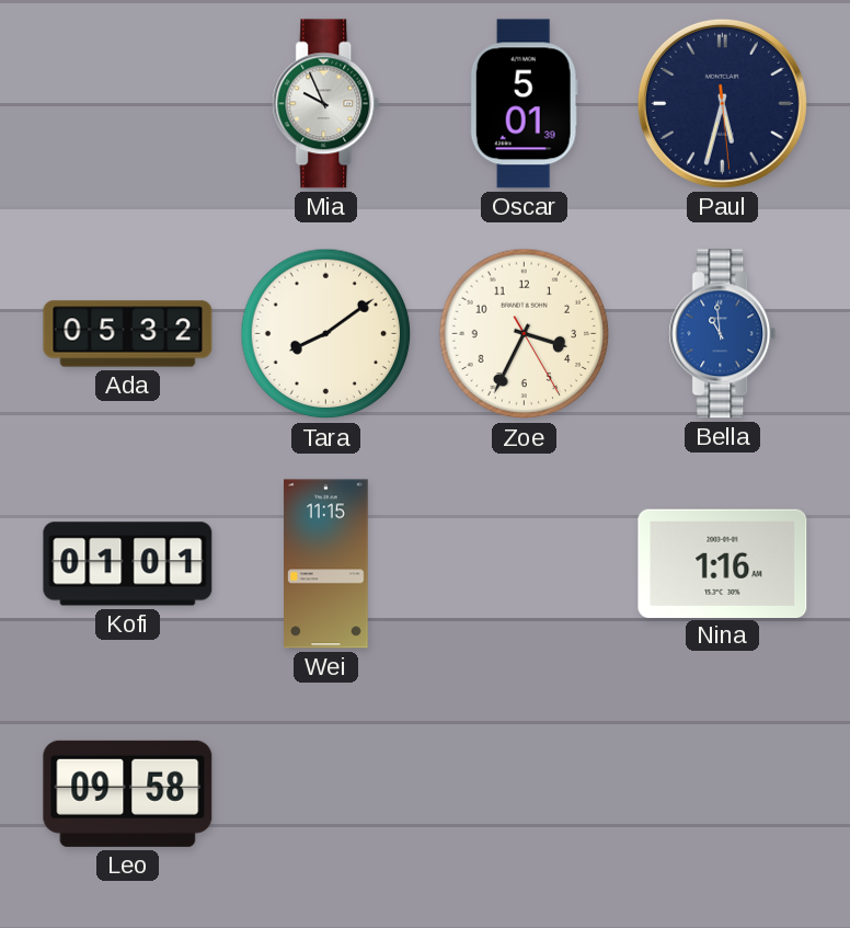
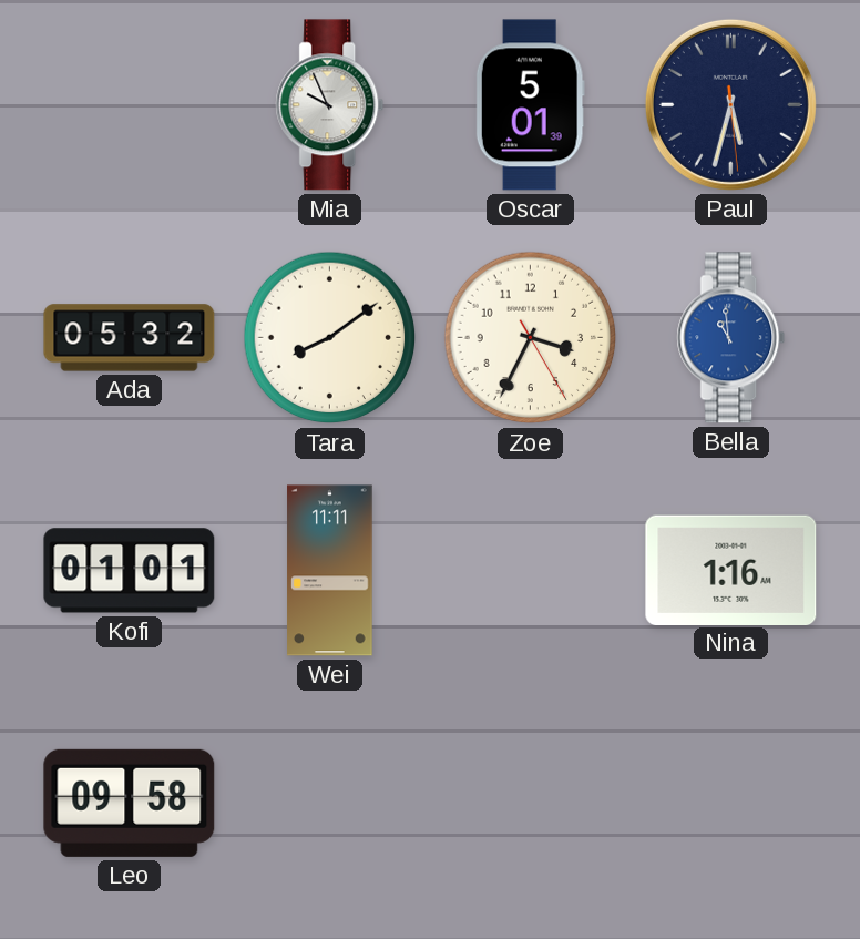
Wei: 11:15 -> 11:11
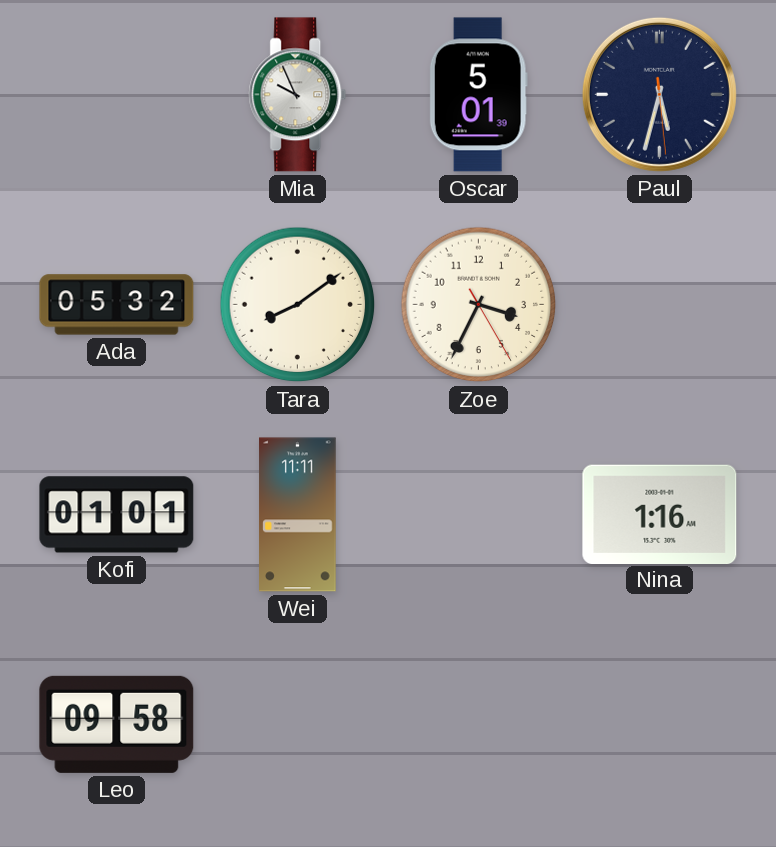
Bella: 10:59 -> none
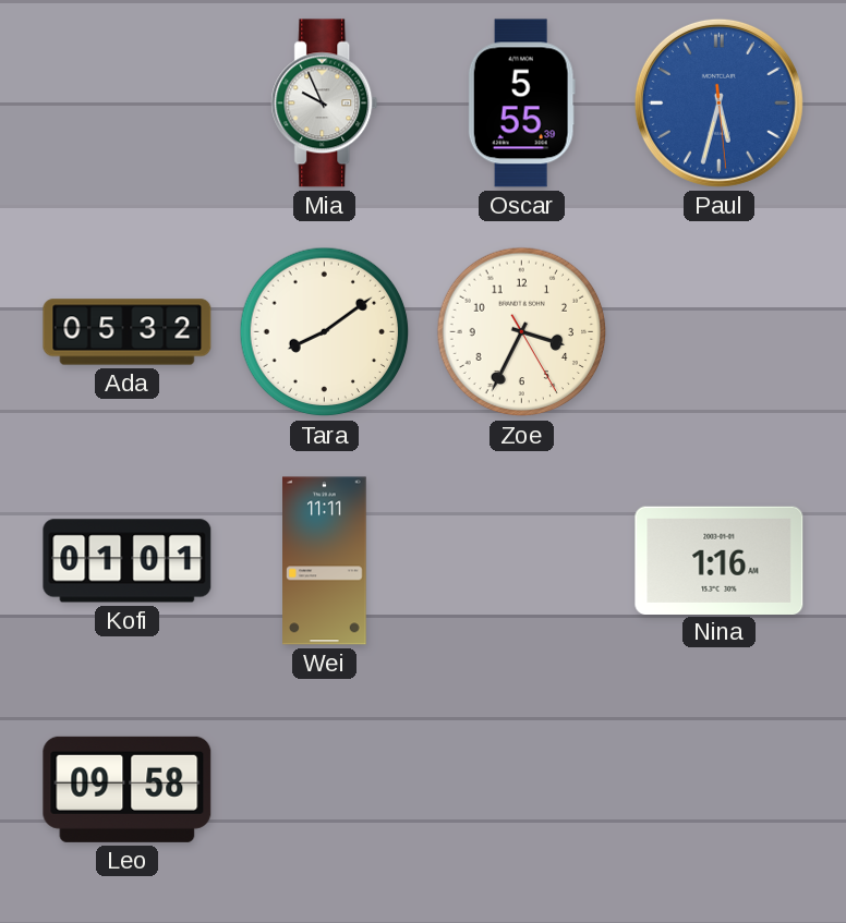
Oscar: 5:01 -> 5:55
Paul dial: navy -> blue
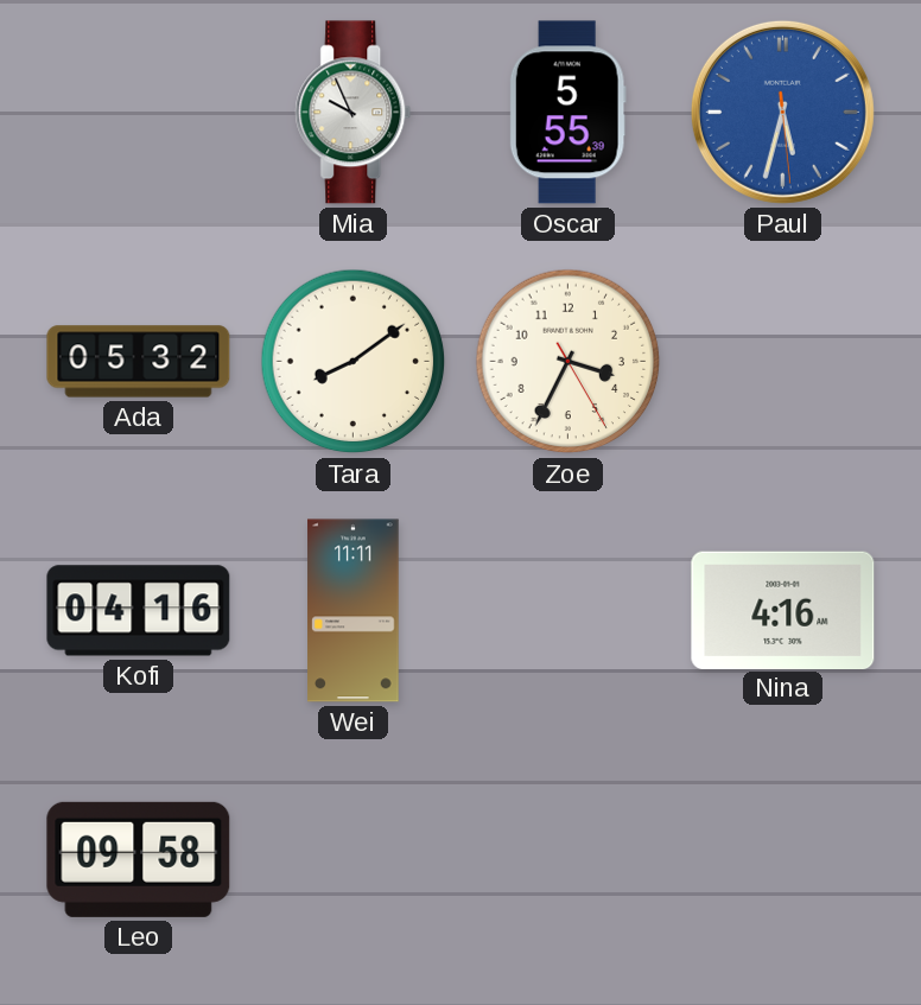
Kofi: 01:01 -> 04:16
Nina: 1:16 -> 4:16
